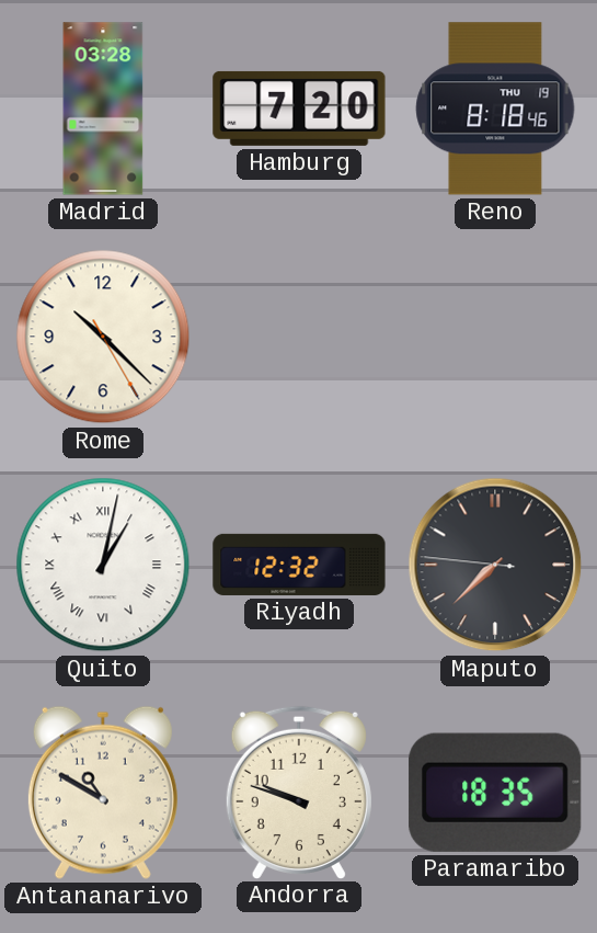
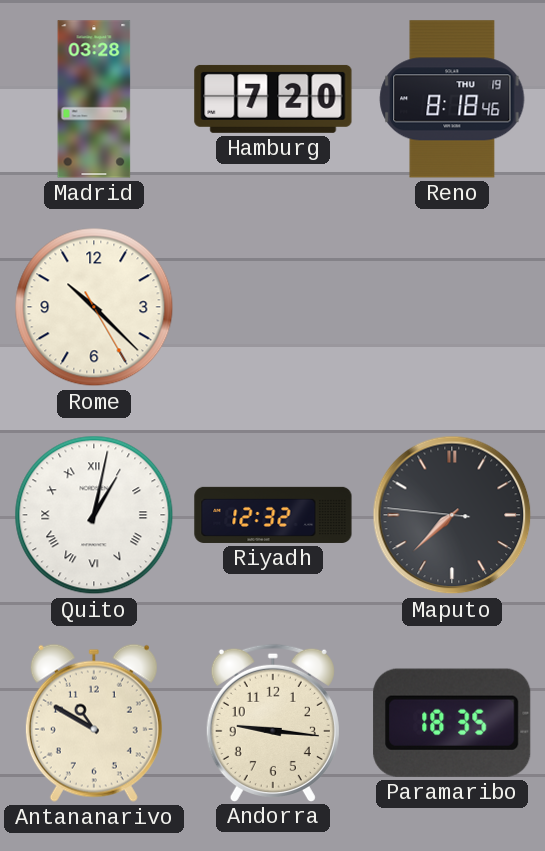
Andorra: 9:48 -> 9:16
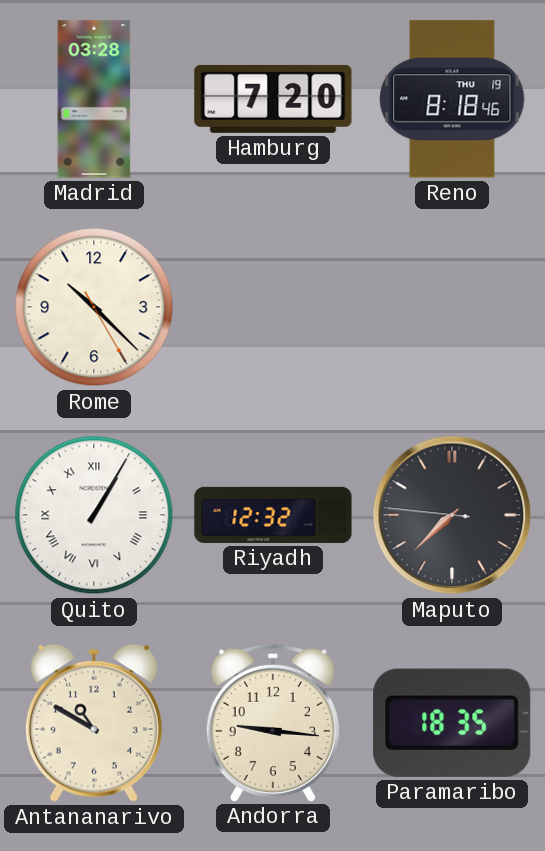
Quito: 1:02 -> 1:05
